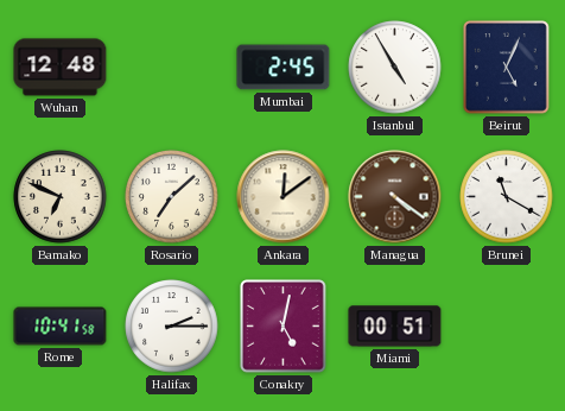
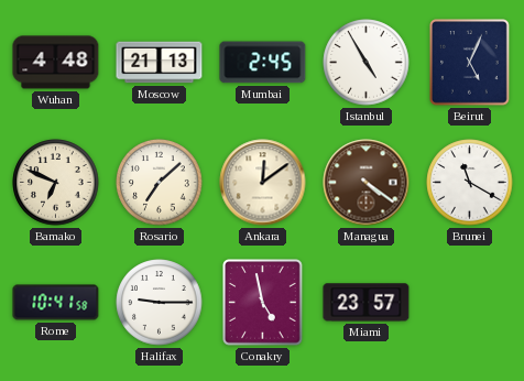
Wuhan: 12:48 -> 4:48
Moscow: none -> 21:13
Halifax: 2:15 -> 9:15
Conakry: 5:02 -> 4:58
Miami: 00:51 -> 23:57
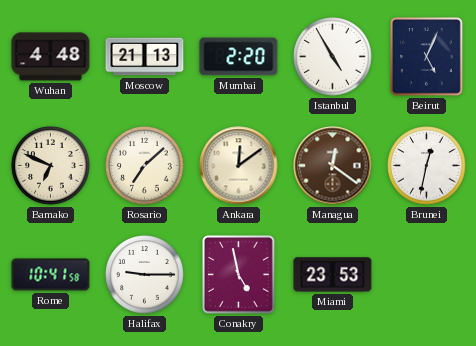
Mumbai: 2:45 -> 2:20
Managua: 4:21 -> 12:21
Brunei: 11:20 -> 12:32
Miami: 23:57 -> 23:53
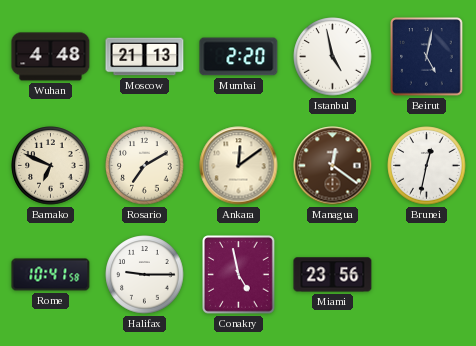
Istanbul: 4:55 -> 4:58
Beirut: 5:04 -> 5:02
Rosario: 7:08 -> 7:10
Miami: 23:53 -> 23:56
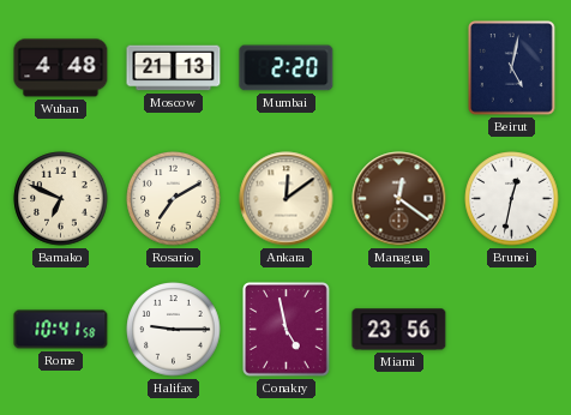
Istanbul: 4:58 -> none
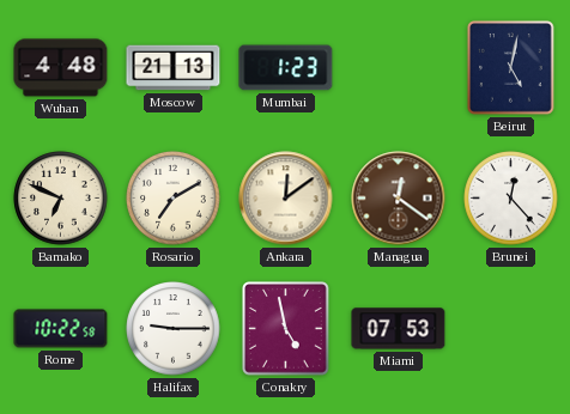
Mumbai: 2:20 -> 1:23
Brunei: 12:32 -> 12:23
Rome: 10:41 -> 10:22
Miami: 23:56 -> 07:53
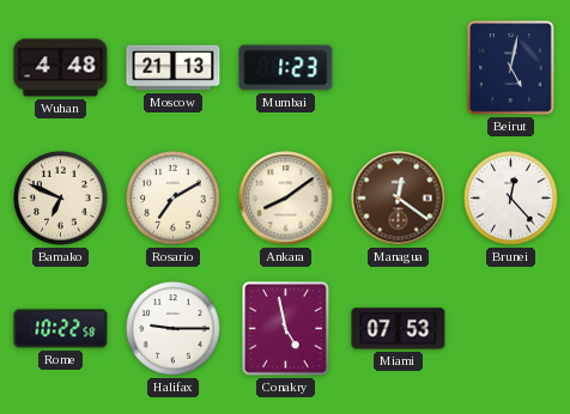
Ankara: 12:09 -> 8:09
